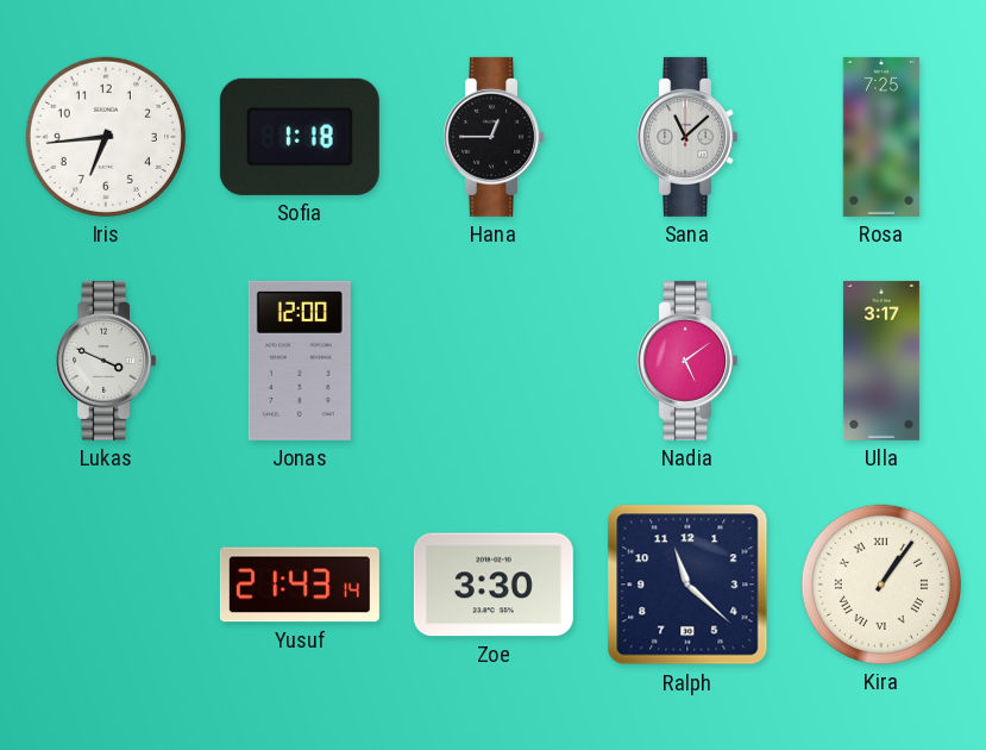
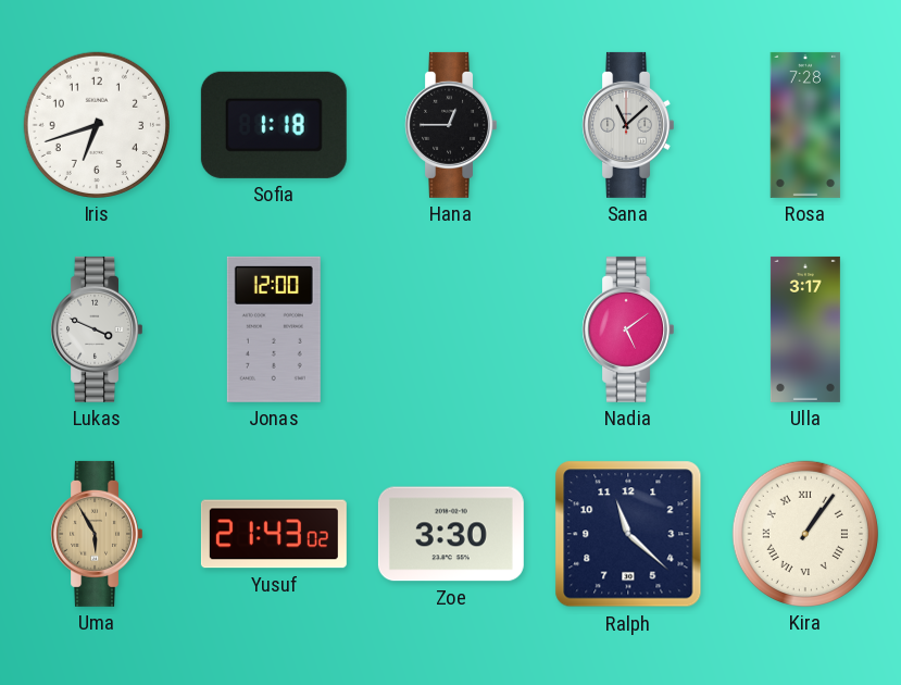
Iris: 6:44 -> 6:42
Rosa: 7:25 -> 7:28
Uma: none -> 5:55
Yusuf: 21:43:14 -> 21:43:02
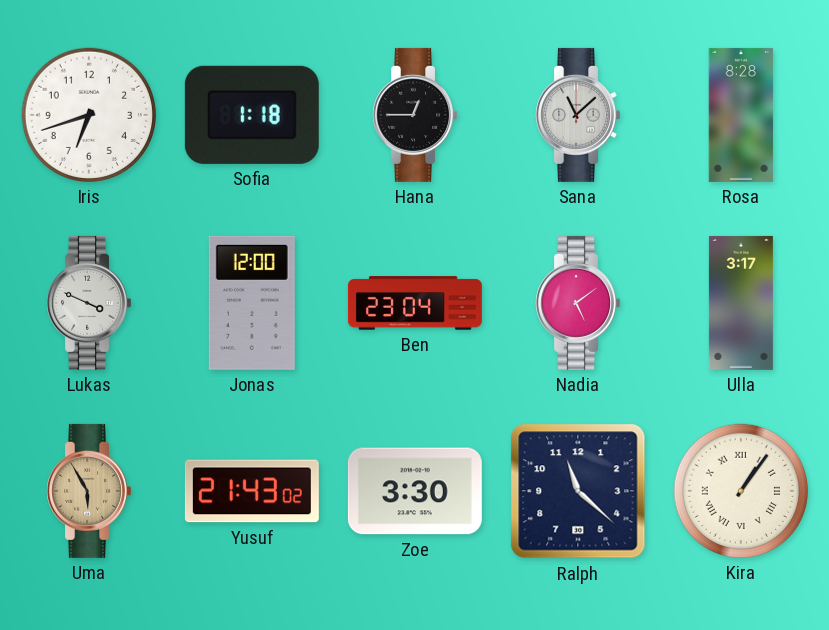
Rosa: 7:28 -> 8:28
Ben: none -> 23:04
